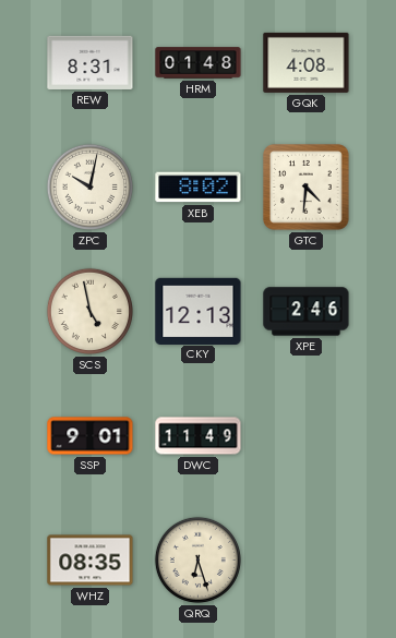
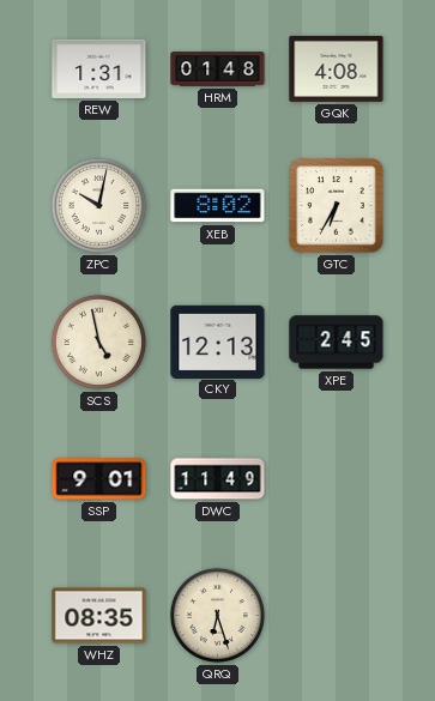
REW: 8:31 -> 1:31
GTC: 4:31 -> 6:35
XPE: 2:46 -> 2:45
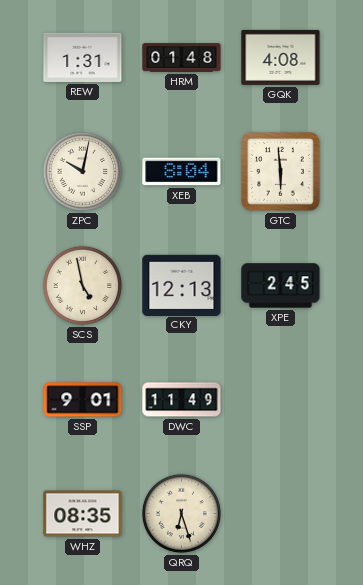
XEB: 8:02 -> 8:04
GTC: 6:35 -> 5:59
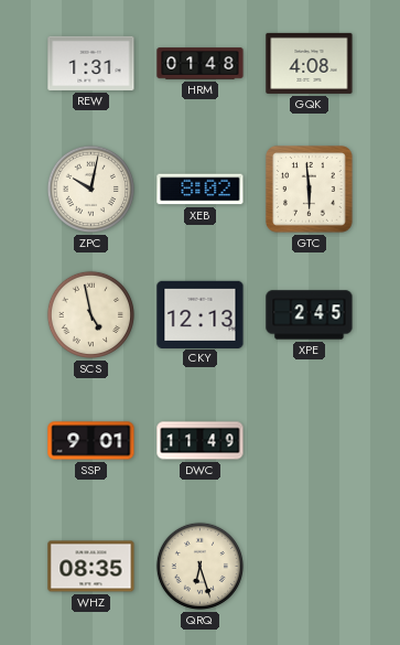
XEB: 8:04 -> 8:02
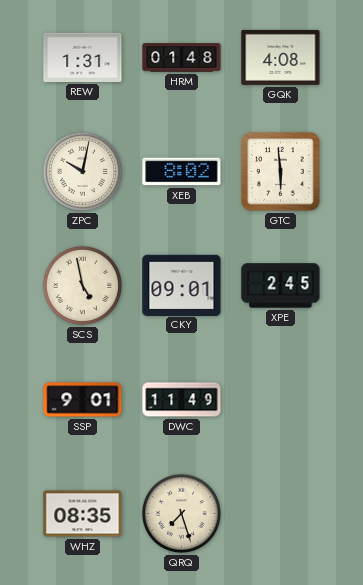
CKY: 12:13 -> 09:01
QRQ: 6:27 -> 7:27
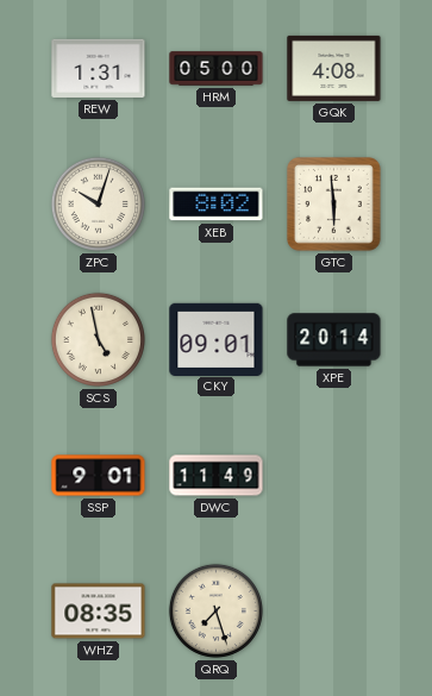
HRM: 01:48 -> 05:00
ZPC: 10:02 -> 10:03
XPE: 2:45 -> 20:14
